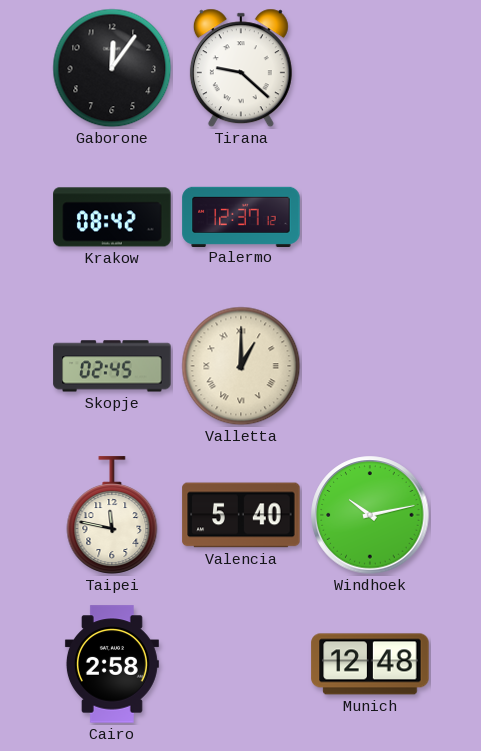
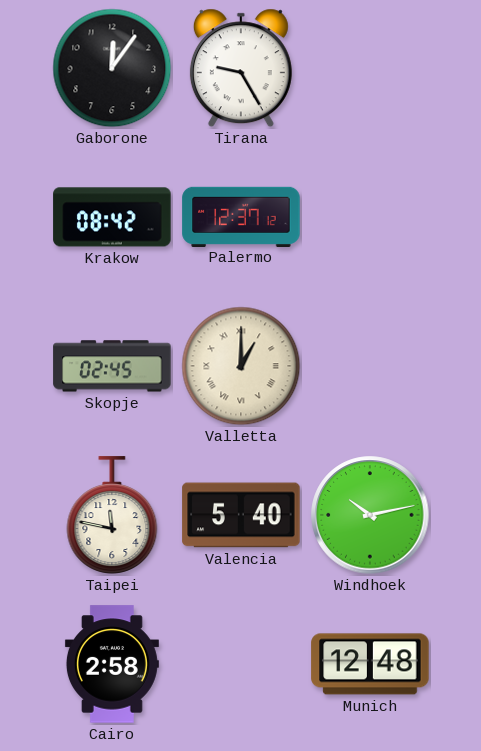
Tirana: 9:22 -> 9:25
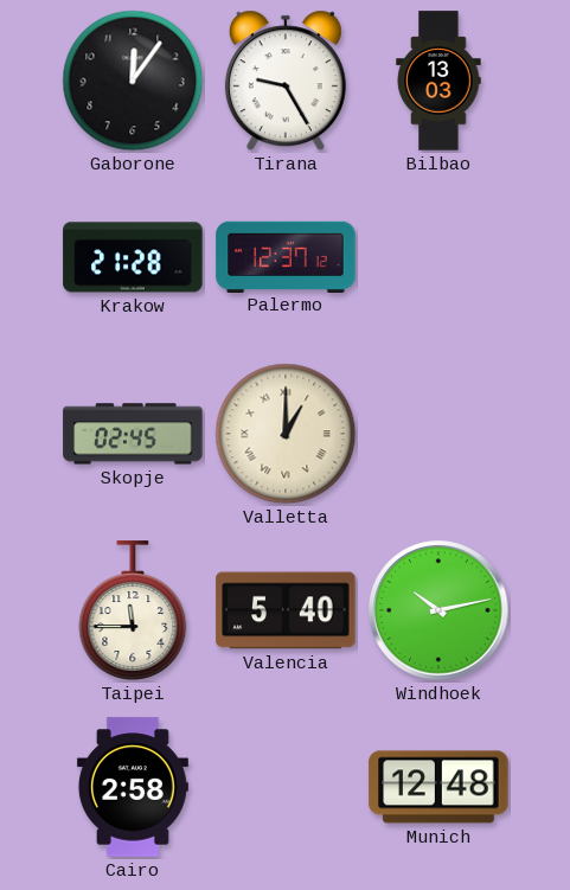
Bilbao: none -> 13:03
Krakow: 08:42 -> 21:28
Taipei: 11:47 -> 11:45
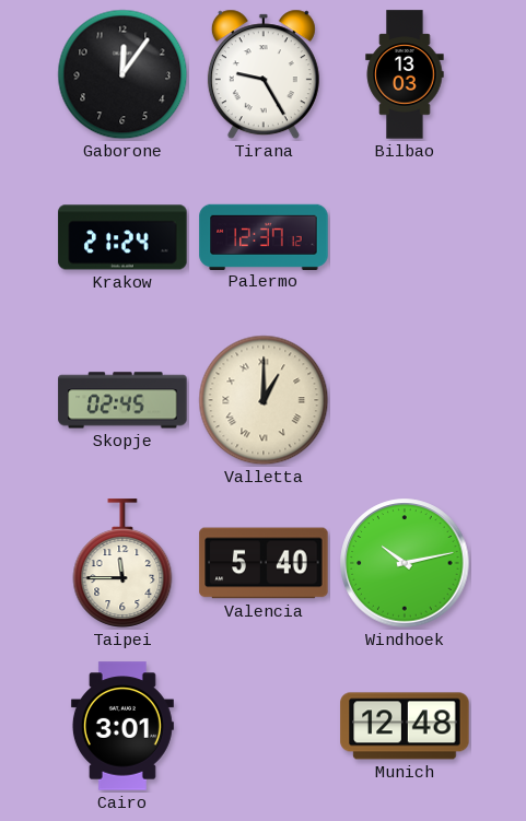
Krakow: 21:28 -> 21:24
Cairo: 2:58 -> 3:01
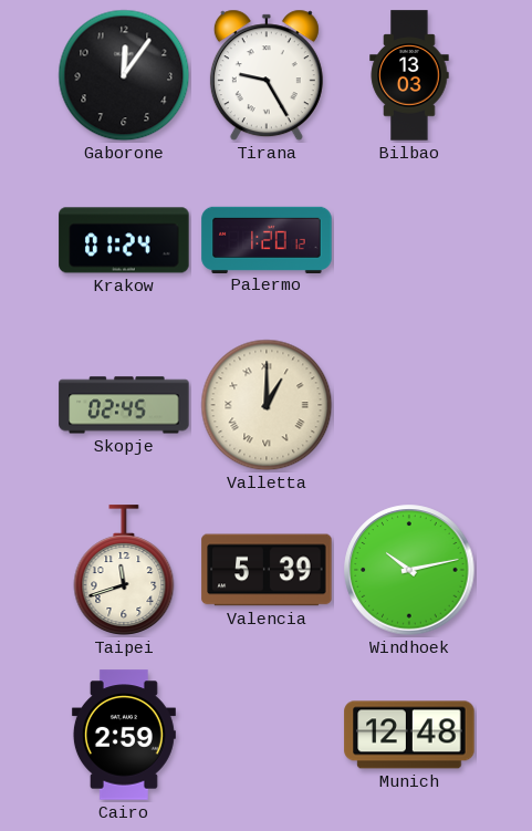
Krakow: 21:24 -> 01:24
Palermo: 12:37 -> 1:20
Taipei: 11:45 -> 11:42
Valencia: 5:40 -> 5:39
Cairo: 3:01 -> 2:59
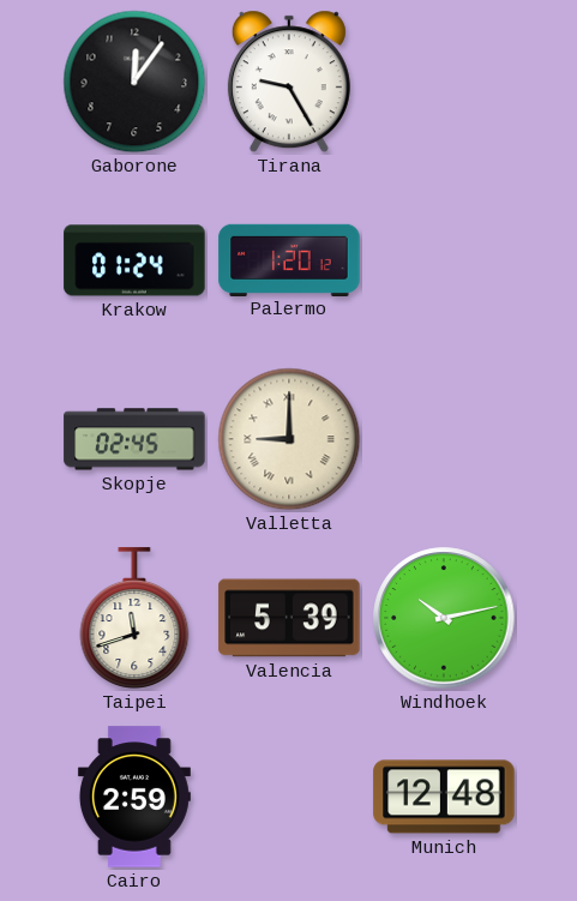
Bilbao: 13:03 -> none
Valletta: 1:00 -> 9:00
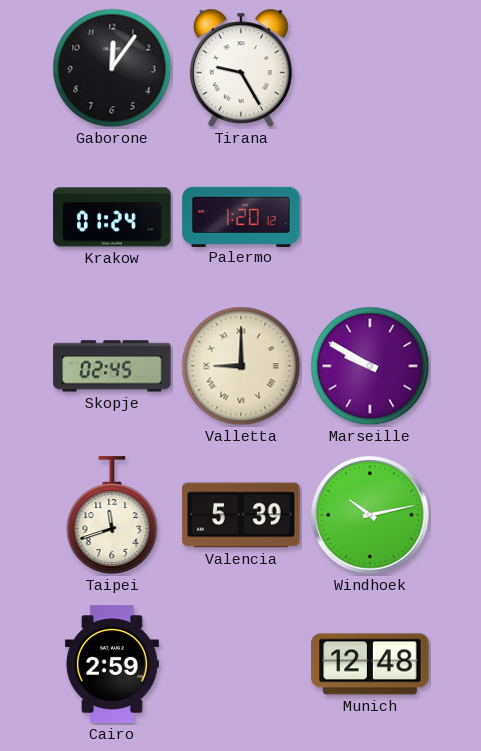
Marseille: none -> 9:50
